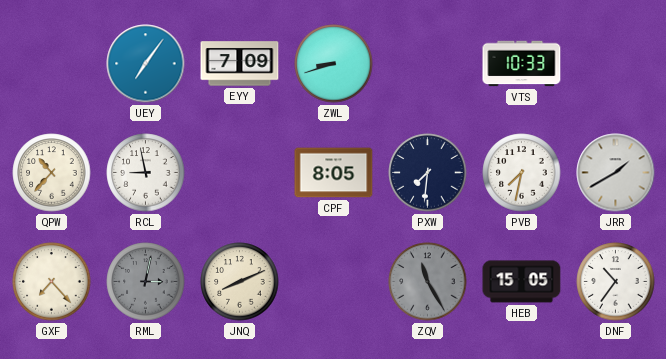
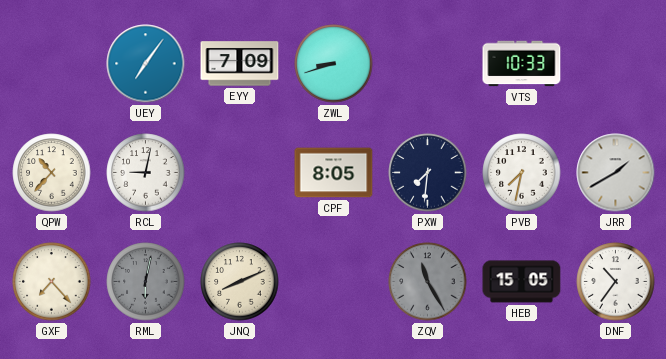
RCL: 8:58 -> 9:02
RML: 3:02 -> 6:02
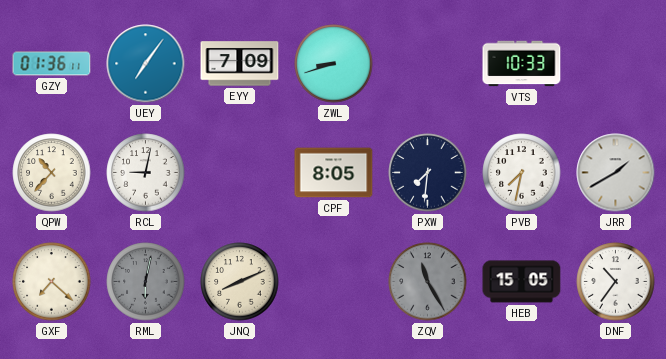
GZY: none -> 01:36
GXF: 7:23 -> 7:22
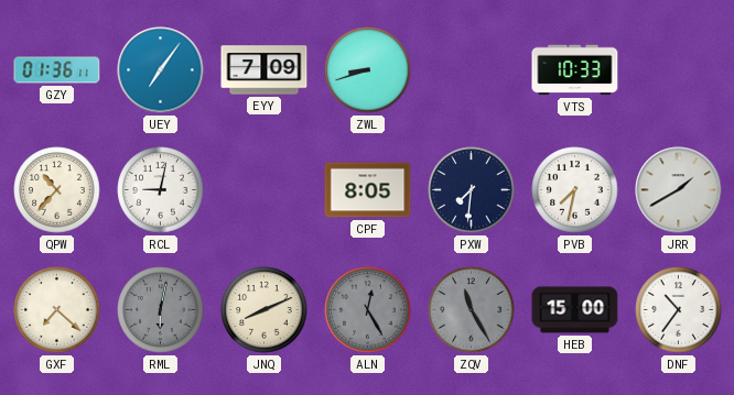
ALN: none -> 12:25
HEB: 15:05 -> 15:00
